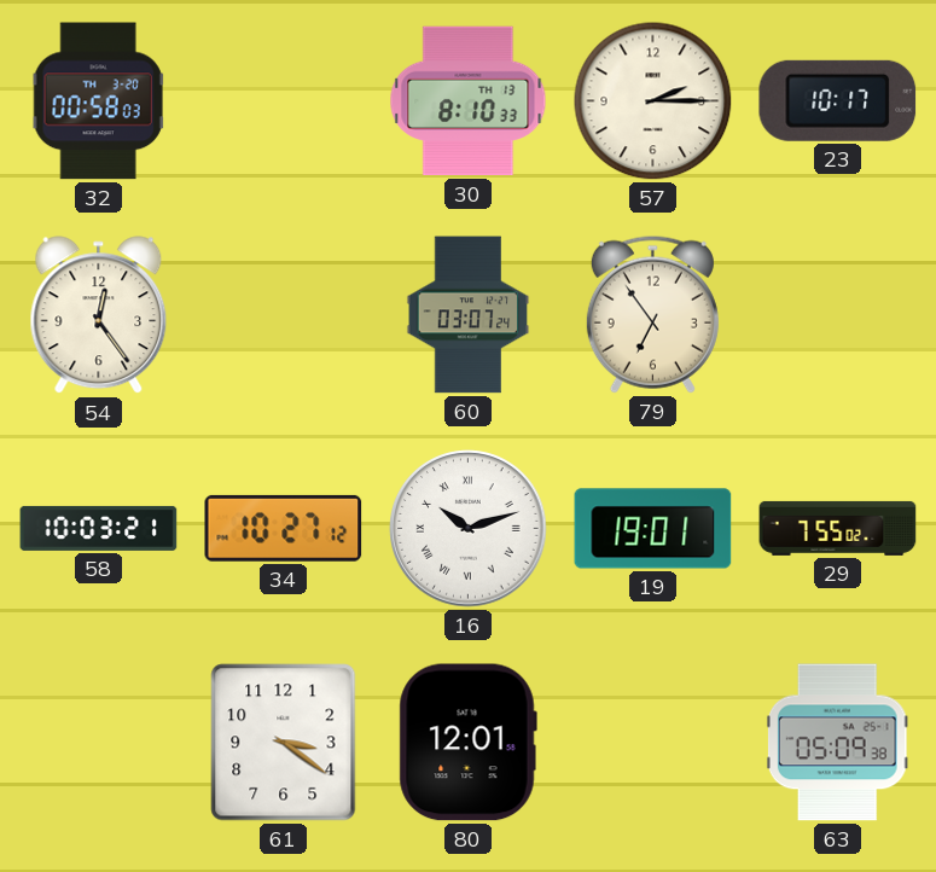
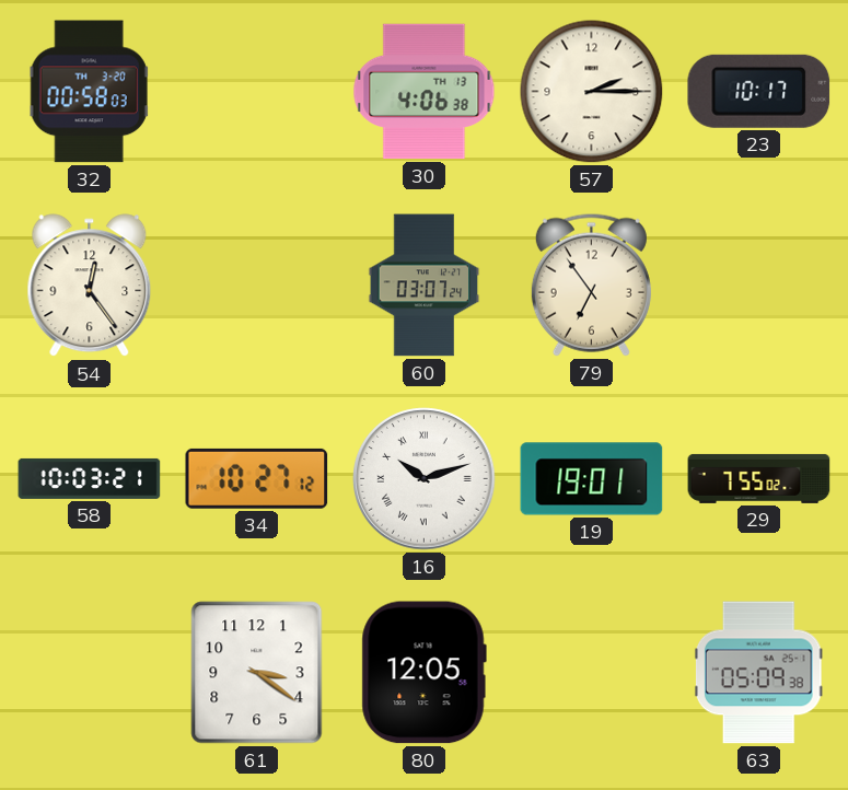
30: 8:10 -> 4:06
80: 12:01 -> 12:05
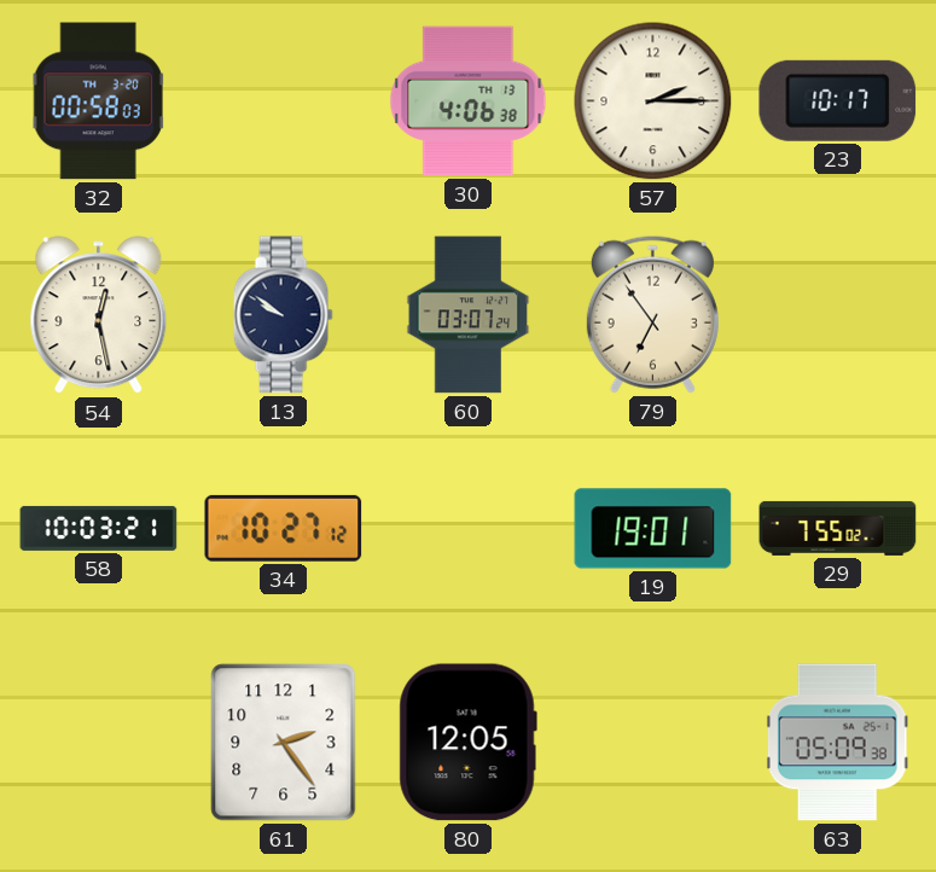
54: 12:24 -> 12:28
13: none -> 9:51
16: 10:12 -> none
61: 3:21 -> 2:24
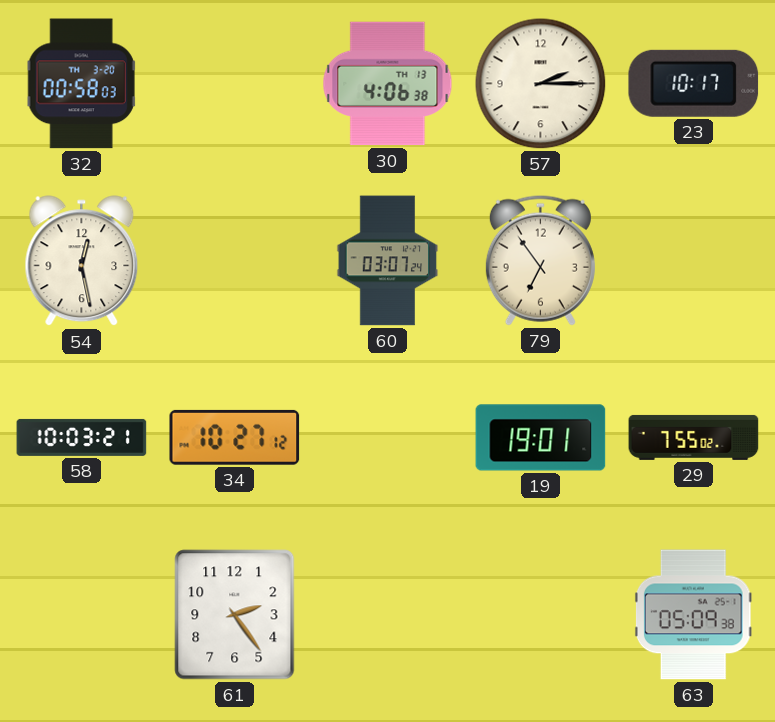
13: 9:51 -> none
80: 12:05 -> none
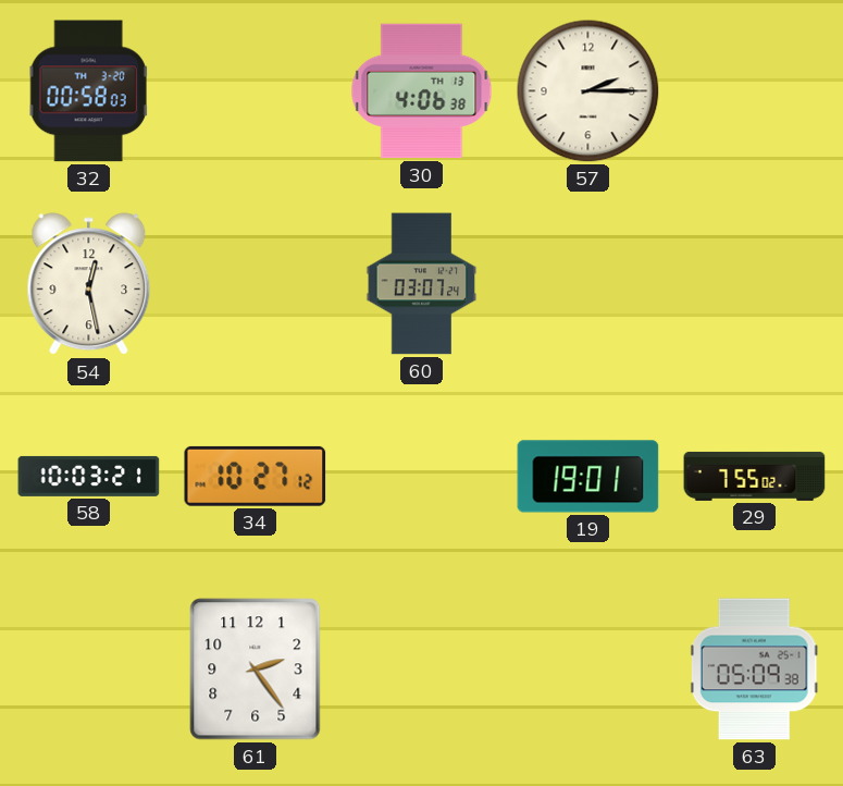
23: 10:17 -> none
79: 6:54 -> none
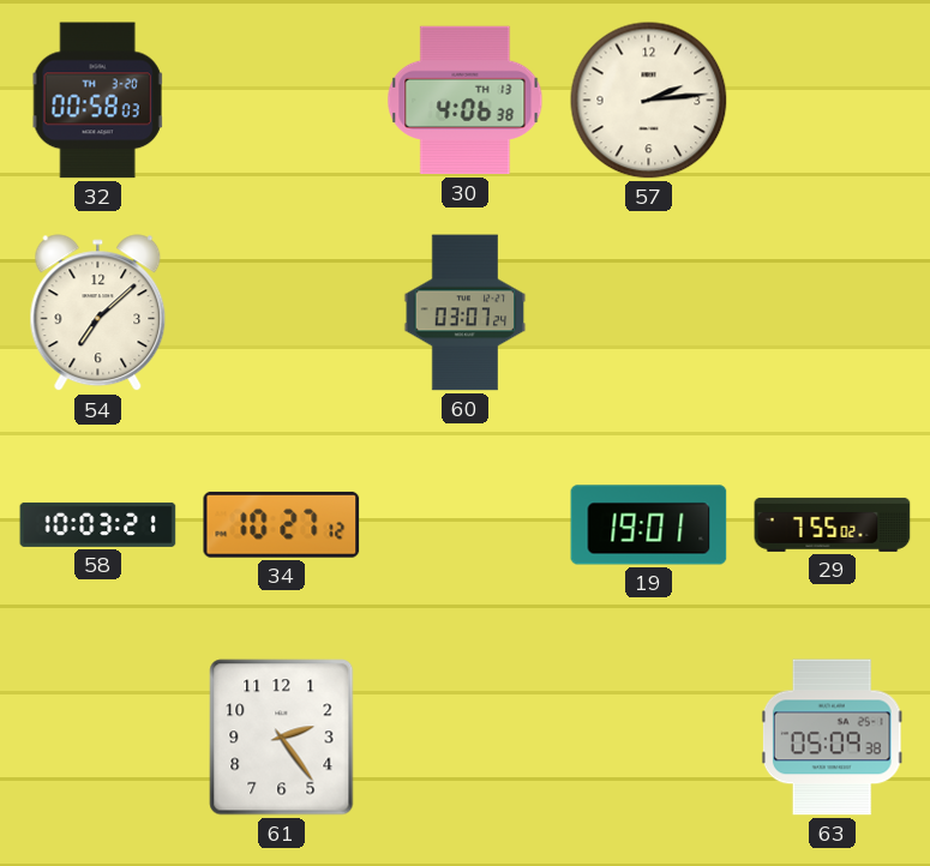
57: 2:15 -> 2:14
54: 12:28 -> 7:08
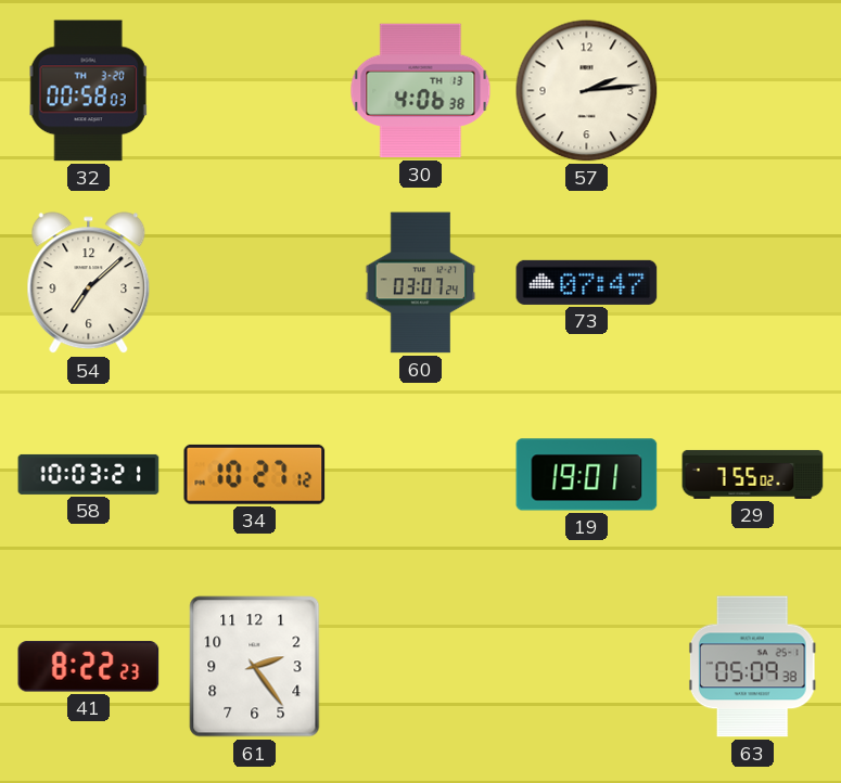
73: none -> 07:47
41: none -> 8:22
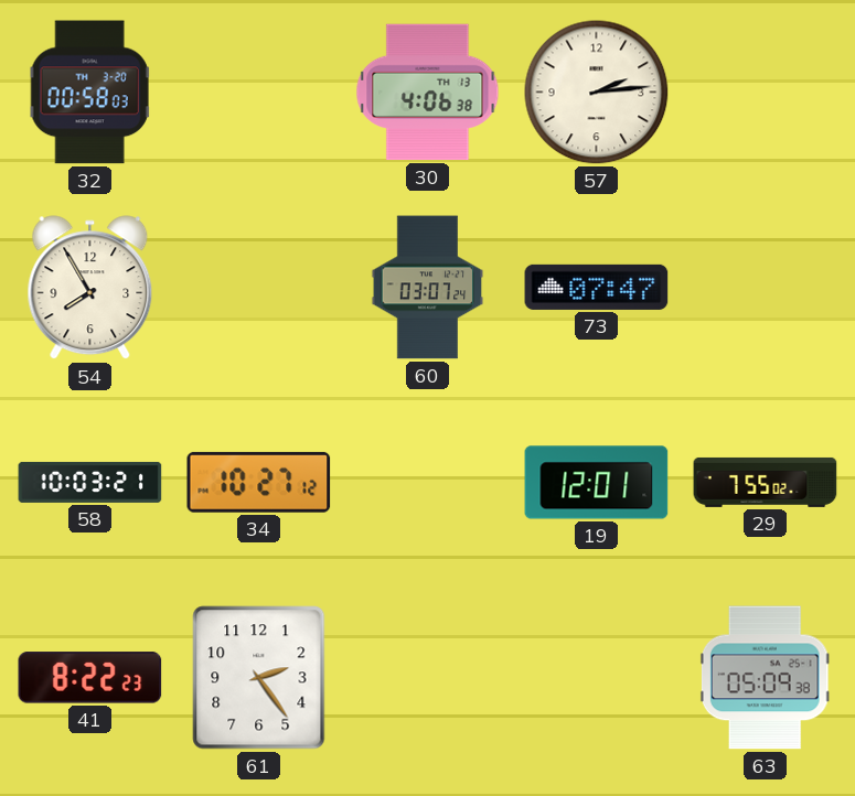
54: 7:08 -> 7:55
19: 19:01 -> 12:01
